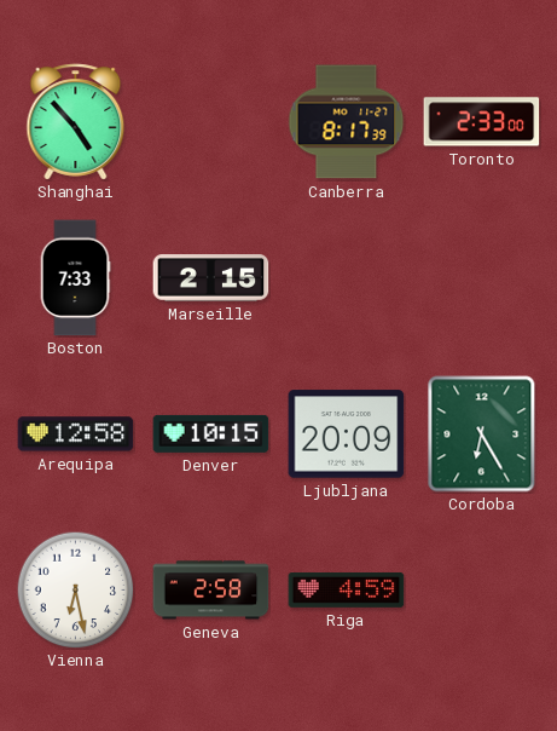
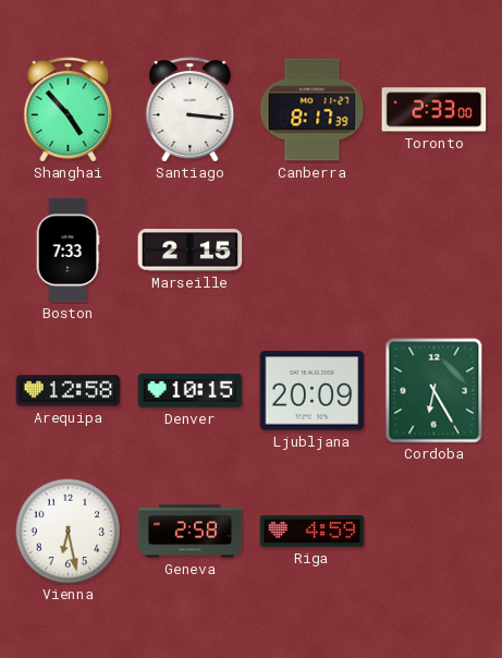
Santiago: none -> 3:16
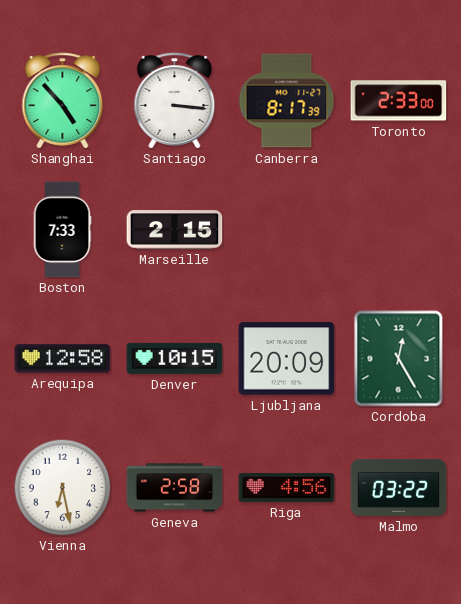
Cordoba: 6:25 -> 12:25
Riga: 4:59 -> 4:56
Malmo: none -> 03:22
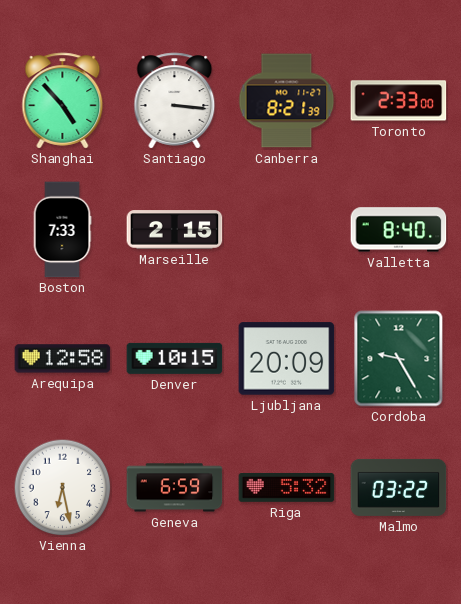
Canberra: 8:17 -> 8:21
Valletta: none -> 8:40
Cordoba: 12:25 -> 9:25
Geneva: 2:58 -> 6:59
Riga: 4:56 -> 5:32
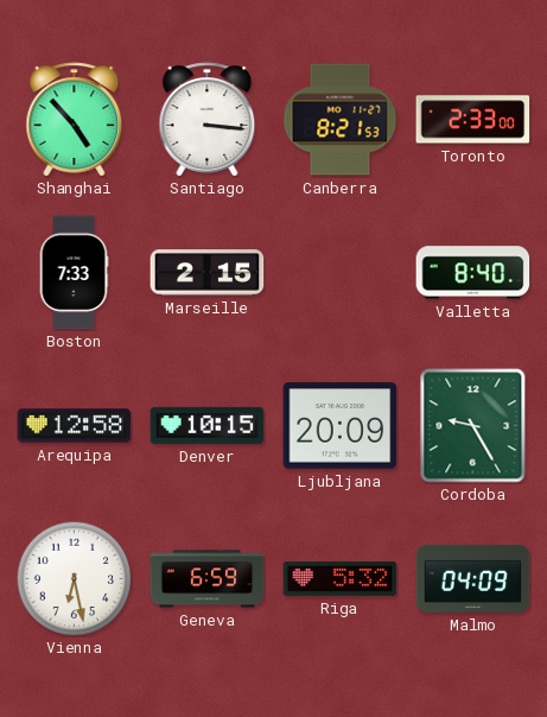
Canberra: 8:21:39 -> 8:21:53
Malmo: 03:22 -> 04:09
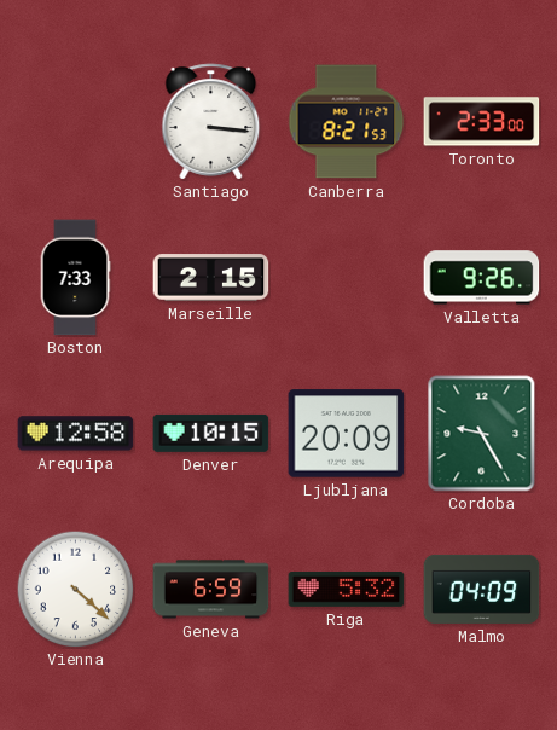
Shanghai: 4:53 -> none
Valletta: 8:40 -> 9:26
Vienna: 6:28 -> 4:22
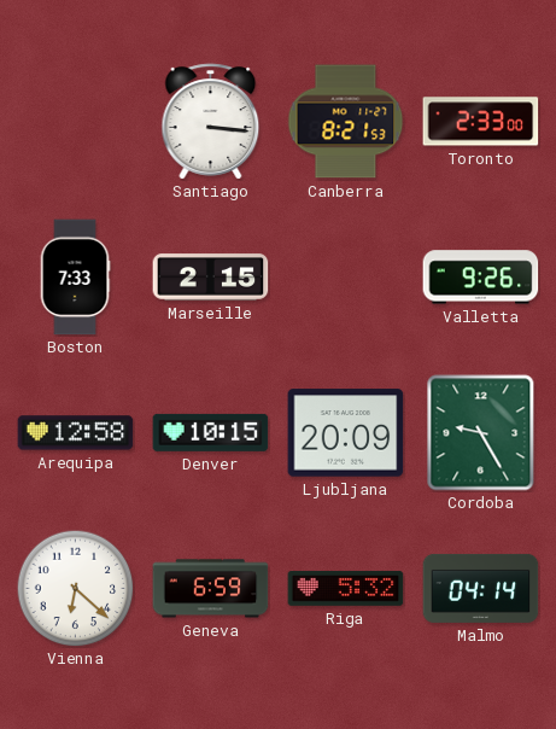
Vienna: 4:22 -> 6:22
Malmo: 04:09 -> 04:14
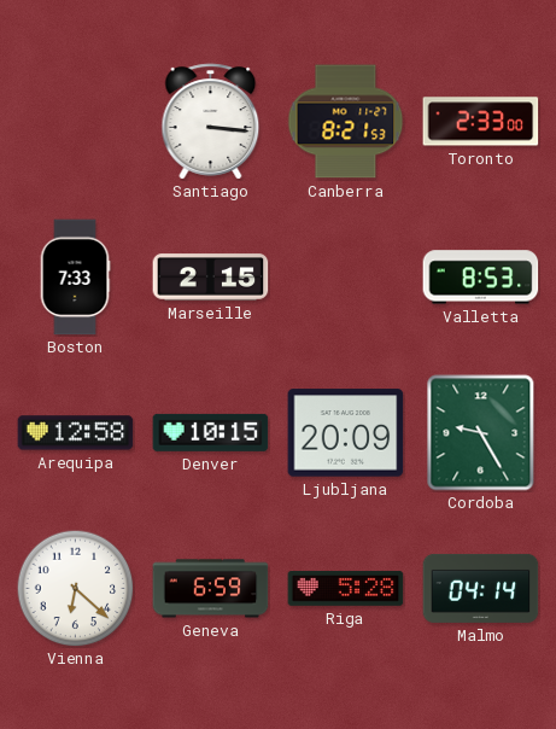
Valletta: 9:26 -> 8:53
Riga: 5:32 -> 5:28
